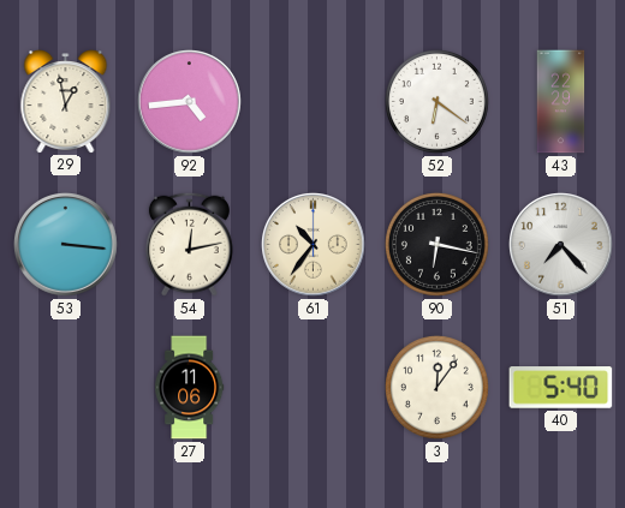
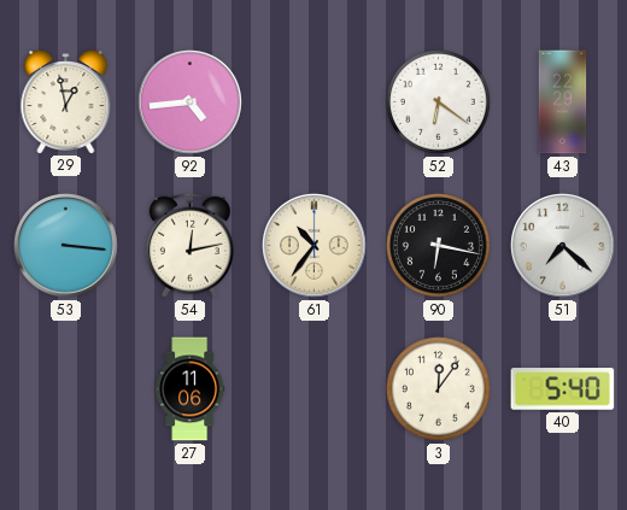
51: 7:23 -> 7:22
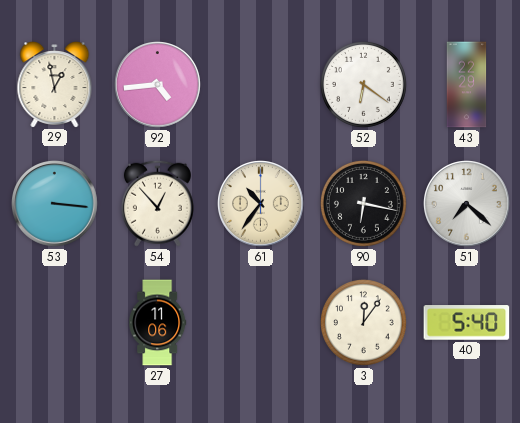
54: 12:13 -> 12:53
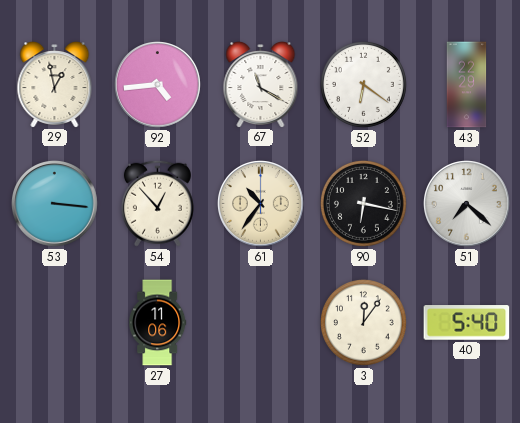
67: none -> 11:20
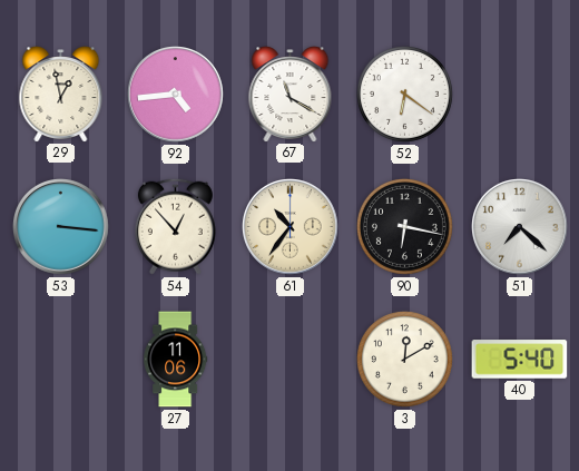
43: 22:29 -> none
3: 12:06 -> 12:10
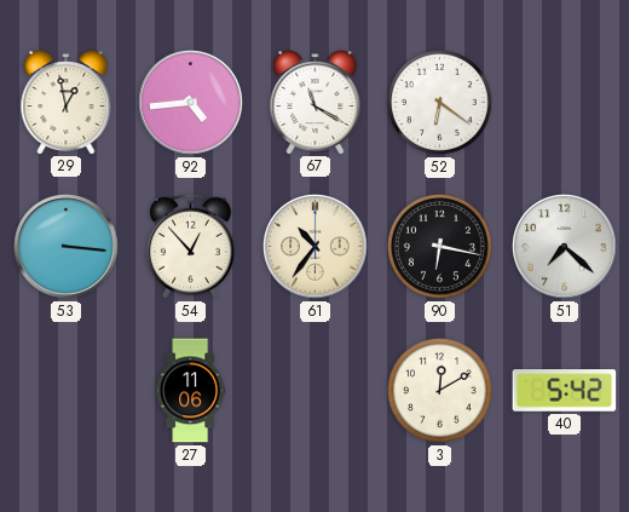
40: 5:40 -> 5:42
